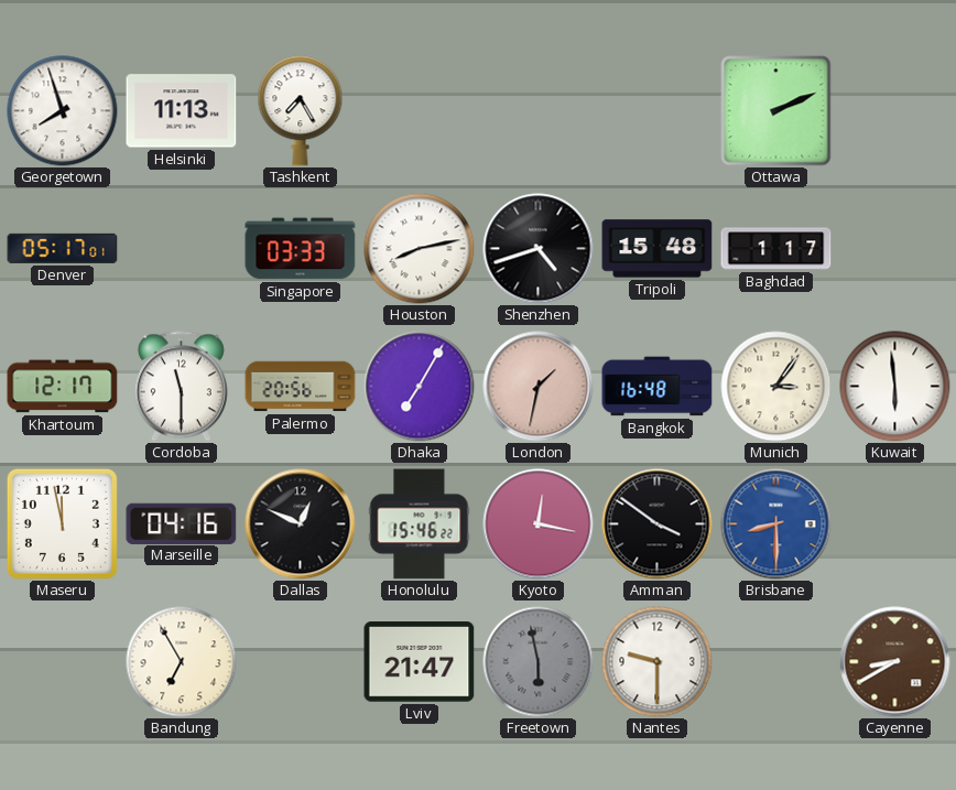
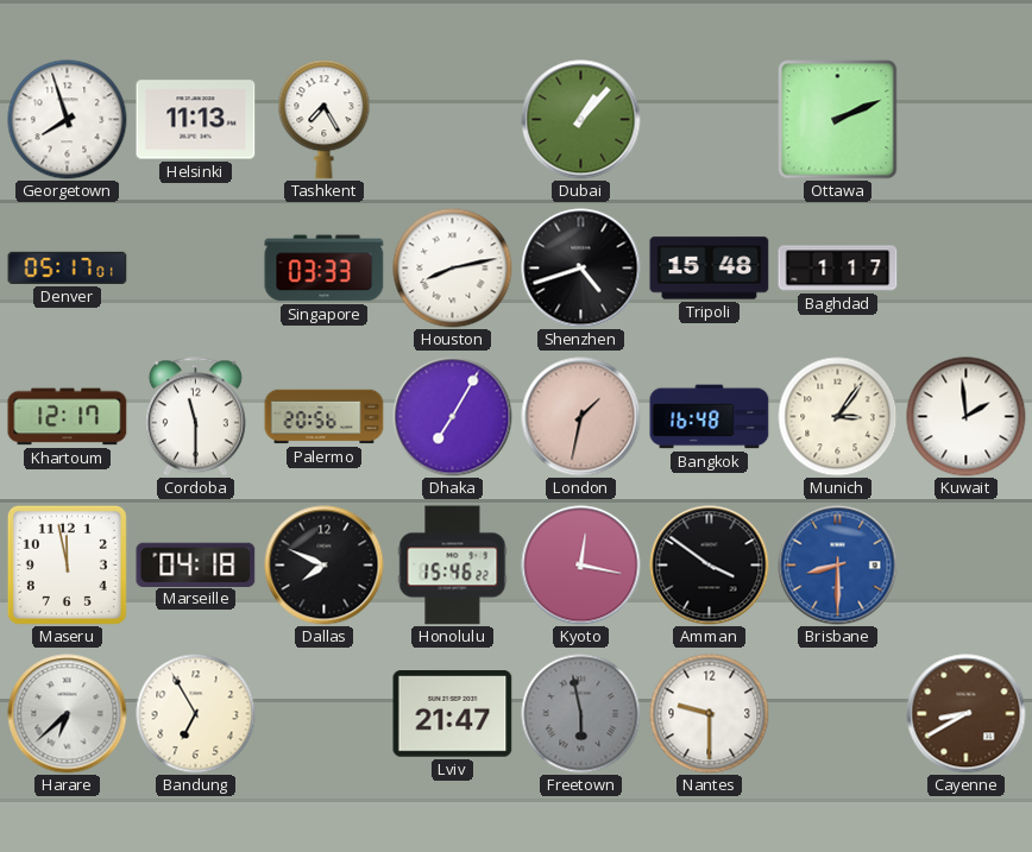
Dubai: none -> 1:07
Kuwait: 5:59 -> 1:59
Marseille: 04:16 -> 04:18
Dallas: 12:49 -> 7:49
Harare: none -> 6:38
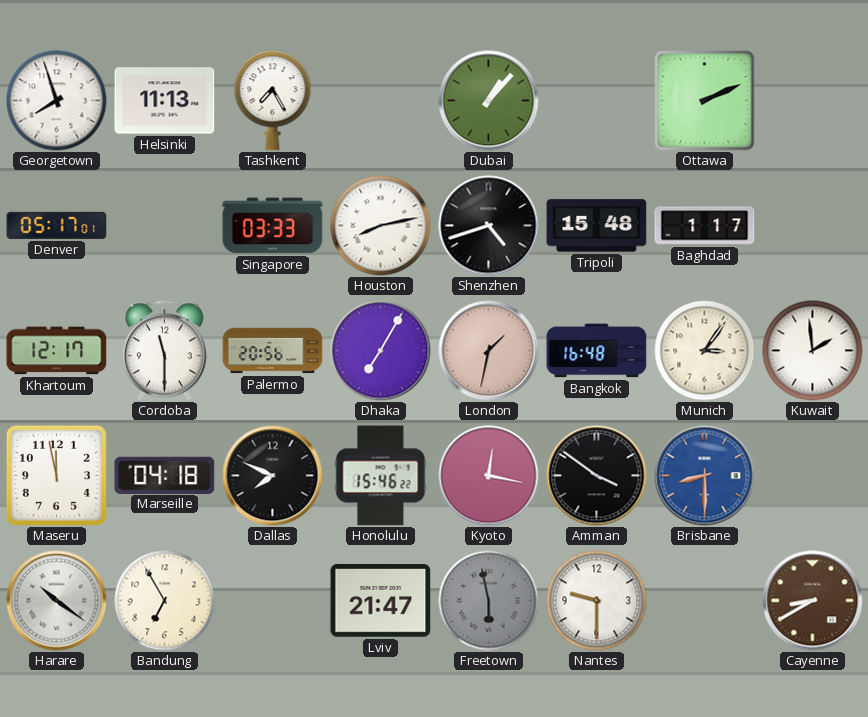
Harare: 6:38 -> 10:21
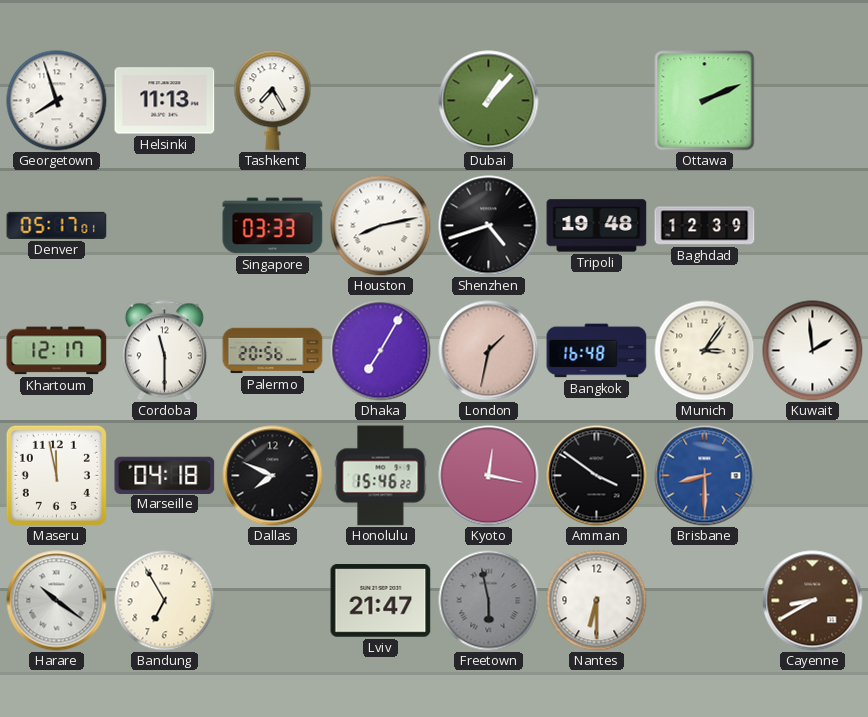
Tripoli: 15:48 -> 19:48
Baghdad: 1:17 -> 12:39
Nantes: 9:30 -> 6:30
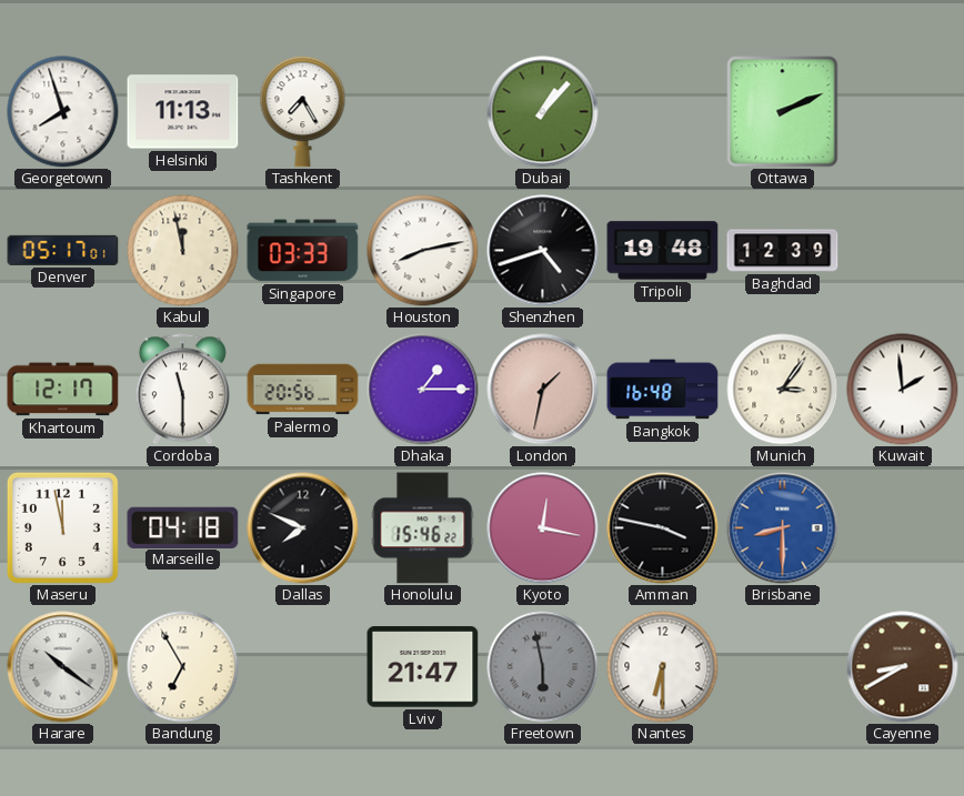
Kabul: none -> 11:58
Dhaka: 7:05 -> 1:15
Amman: 3:51 -> 3:47
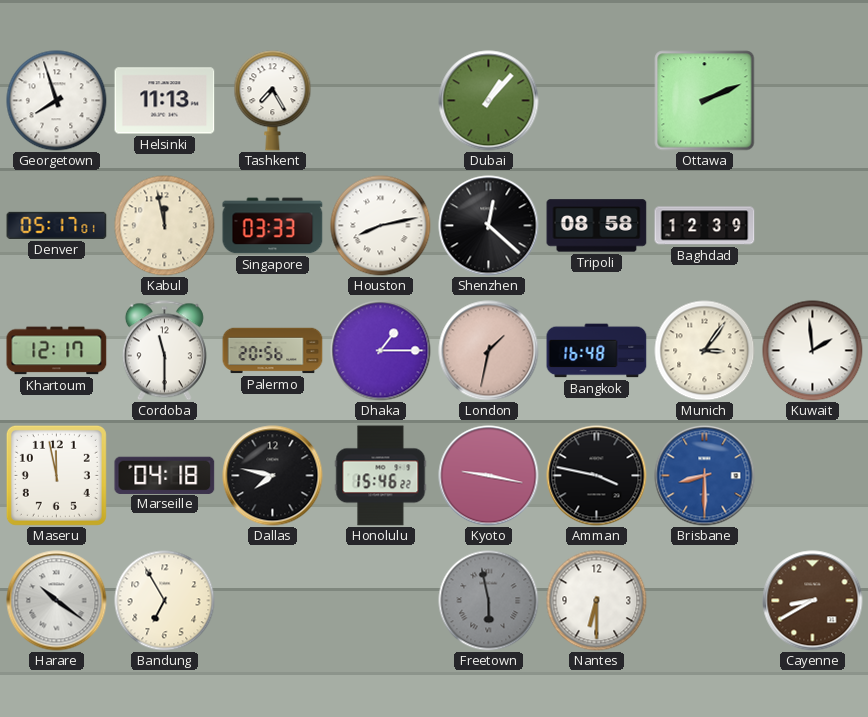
Shenzhen: 4:42 -> 12:22
Tripoli: 19:48 -> 08:58
Dallas: 7:49 -> 7:47
Kyoto: 12:17 -> 9:17
Lviv: 21:47 -> none
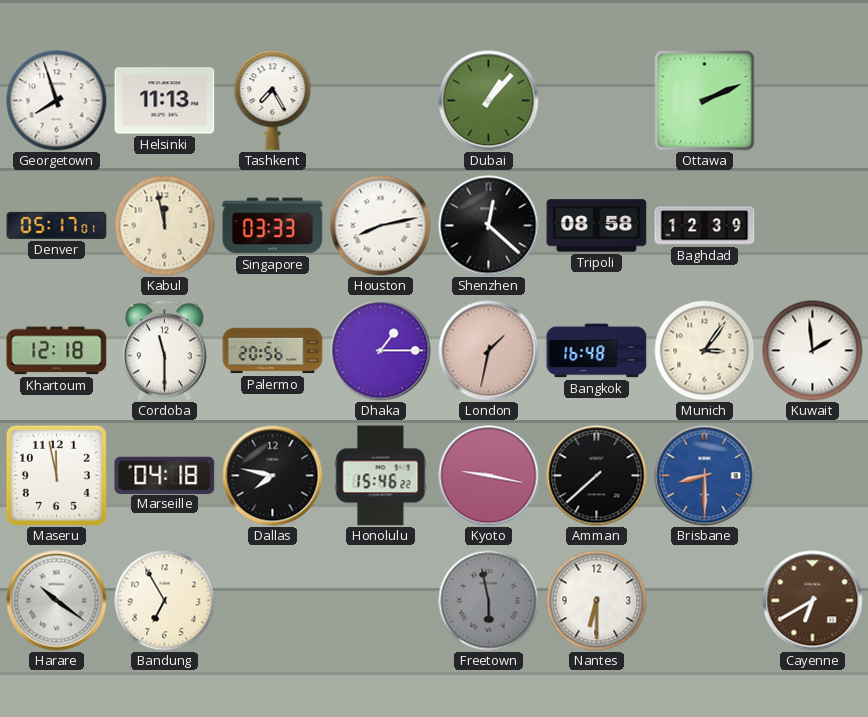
Khartoum: 12:17 -> 12:18
Amman: 3:47 -> 7:38
Cayenne: 8:40 -> 6:40
